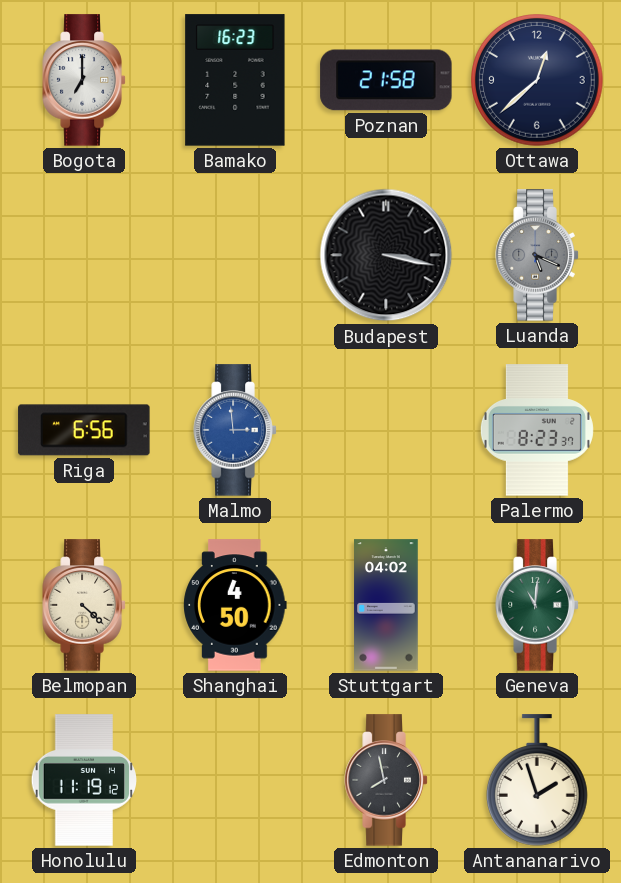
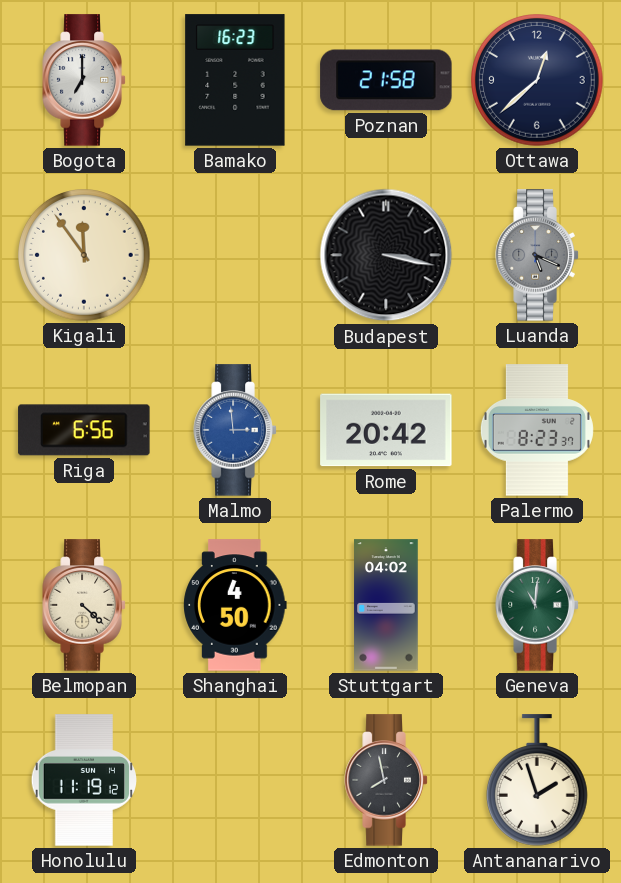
Kigali: none -> 11:54
Rome: none -> 20:42
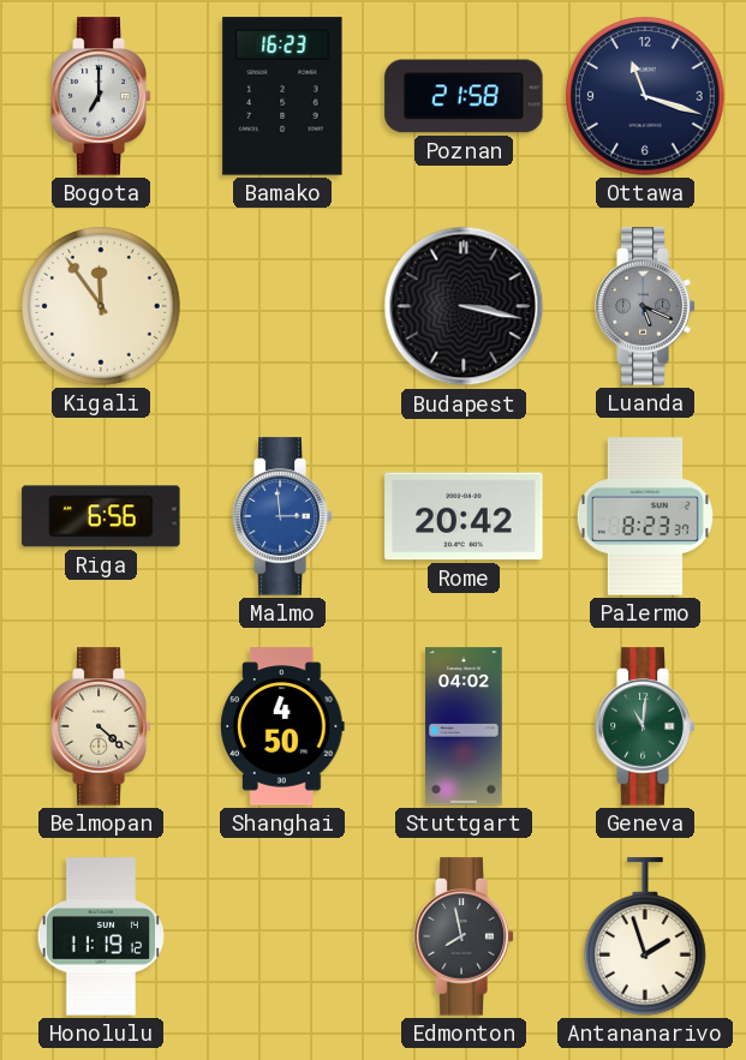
Ottawa: 12:38 -> 11:18
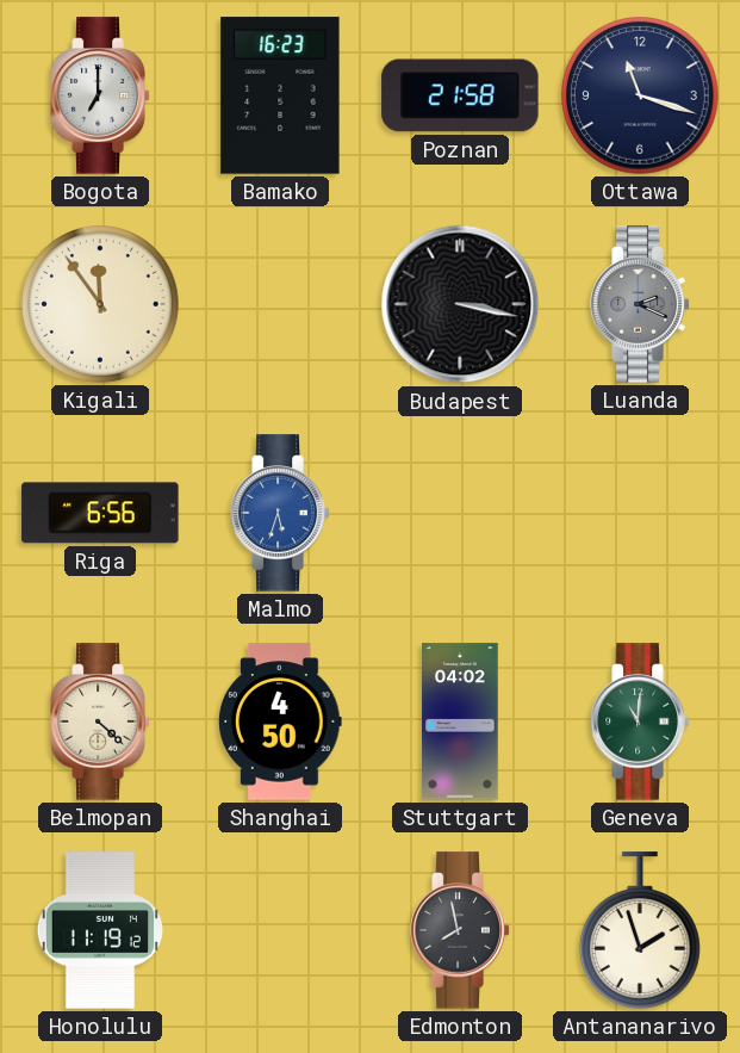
Luanda: 5:19 -> 2:19
Malmo: 2:59 -> 5:33
Rome: 20:42 -> none
Palermo: 8:23 -> none
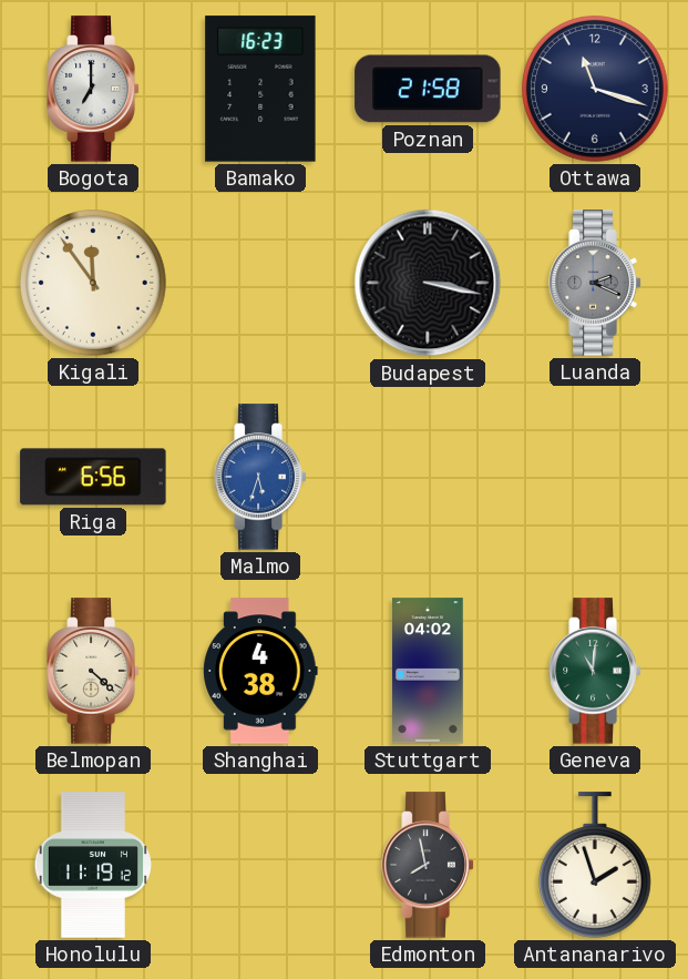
Shanghai: 4:50 -> 4:38
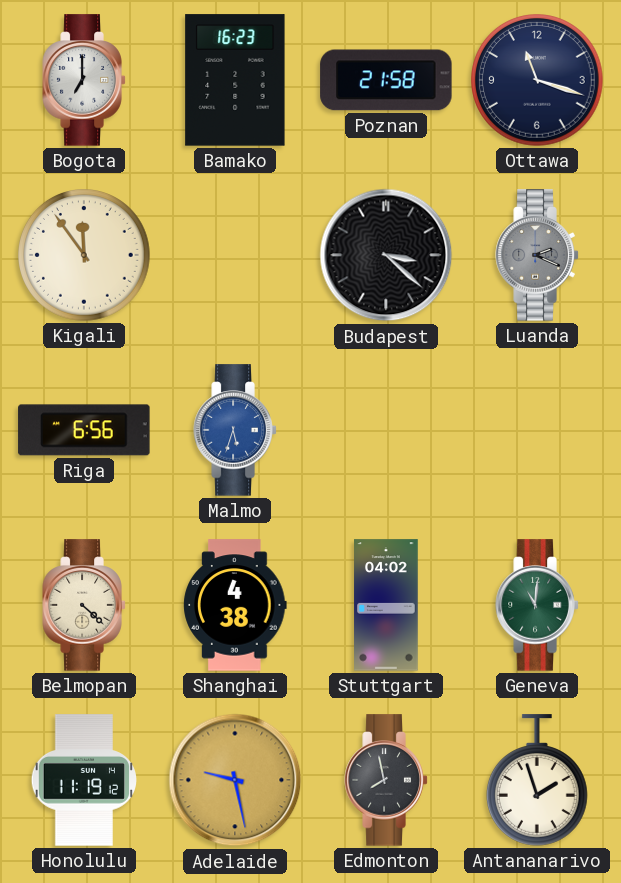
Budapest: 3:17 -> 3:22
Adelaide: none -> 9:28
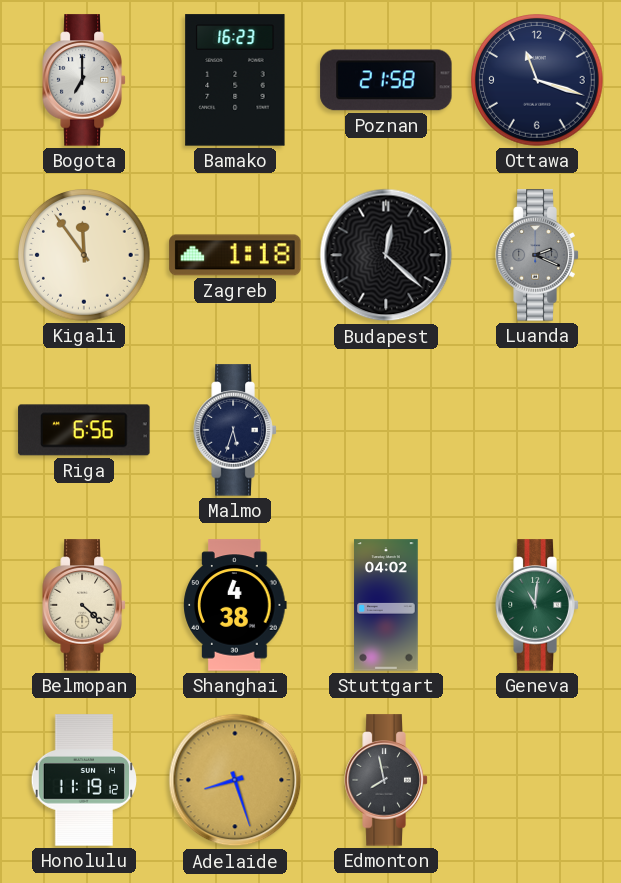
Zagreb: none -> 1:18
Budapest: 3:22 -> 12:22
Malmo dial: blue -> navy
Adelaide: 9:28 -> 8:27
Antananarivo: 1:57 -> none
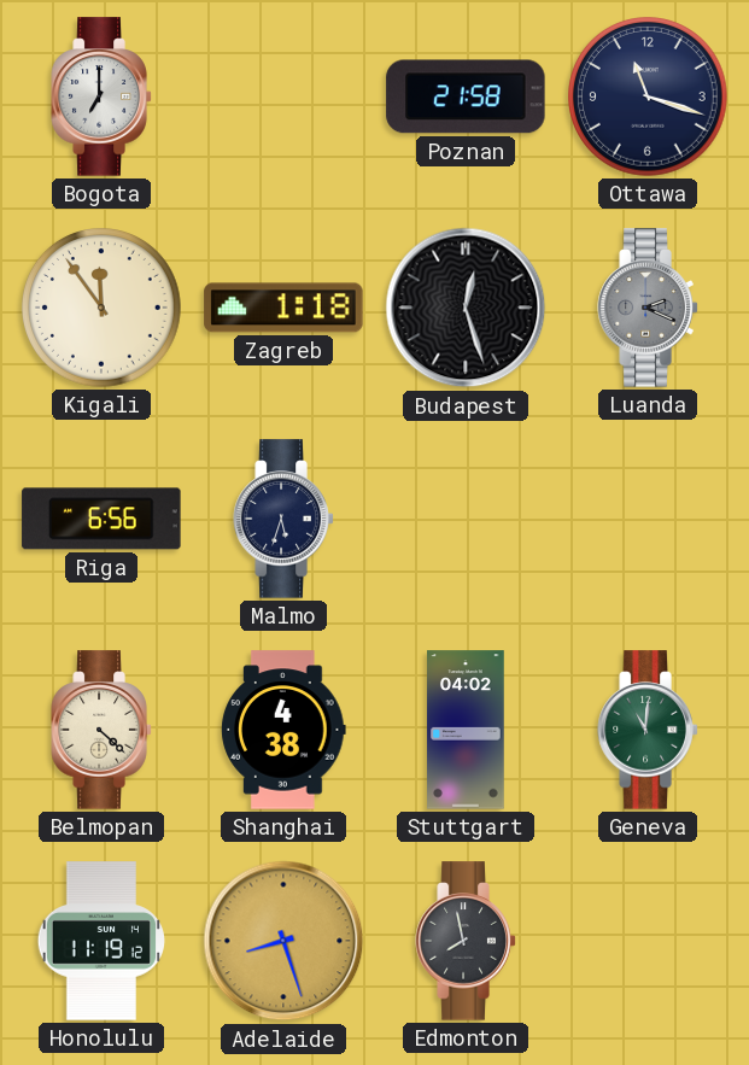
Bamako: 16:23 -> none
Budapest: 12:22 -> 12:27
